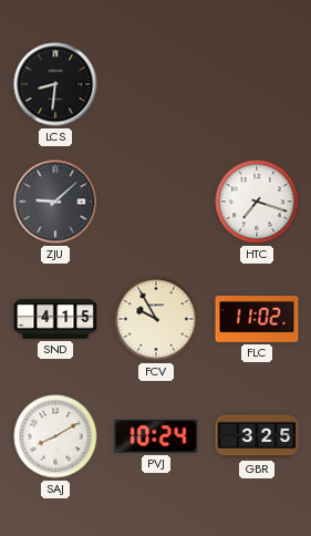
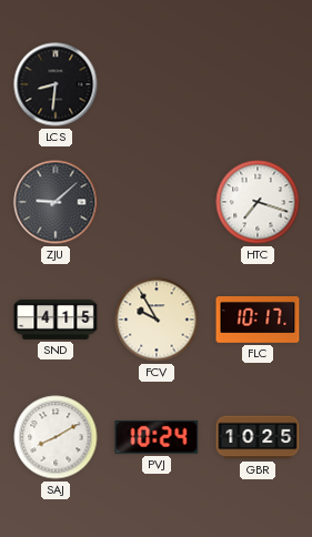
FLC: 11:02 -> 10:17
GBR: 3:25 -> 10:25
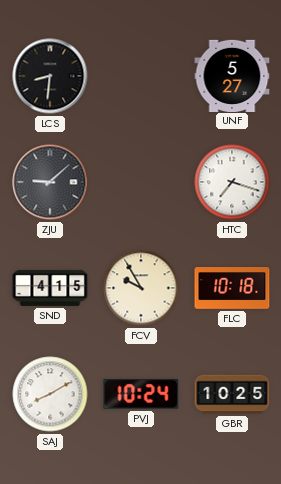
UNF: none -> 5:27
FLC: 10:17 -> 10:18
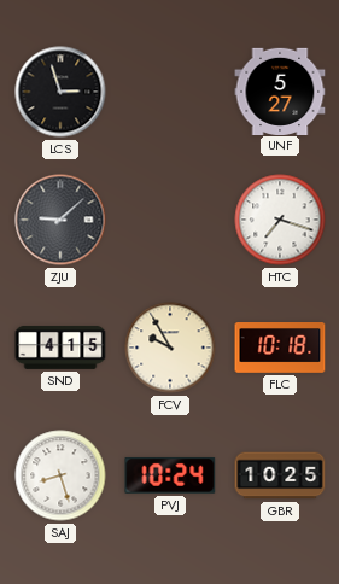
LCS: 8:31 -> 2:57
SAJ: 8:10 -> 8:27
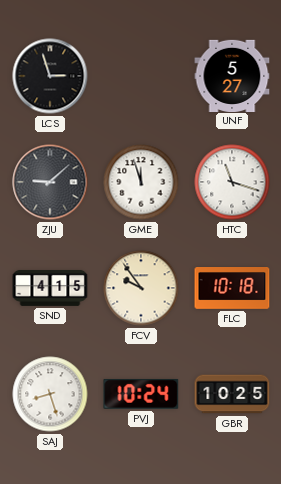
GME: none -> 11:57
HTC: 7:18 -> 11:18
FCV: 9:55 -> 9:54
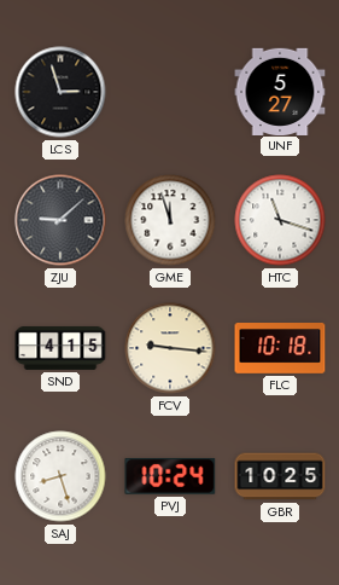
FCV: 9:54 -> 9:16
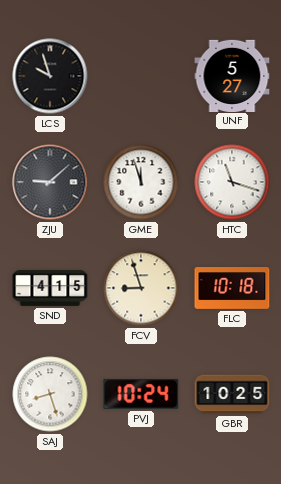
LCS: 2:57 -> 9:57
FCV: 9:16 -> 8:57
